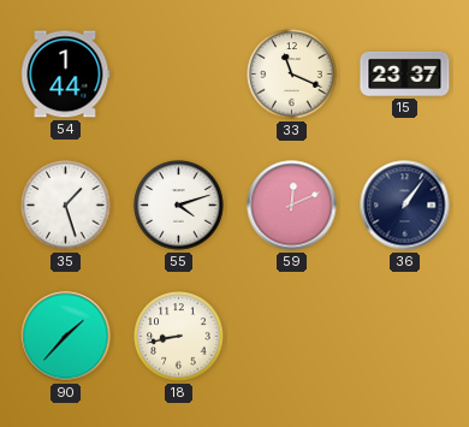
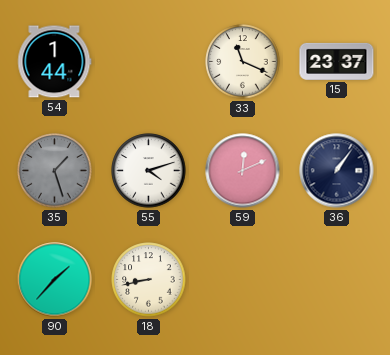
35 dial: white -> grey
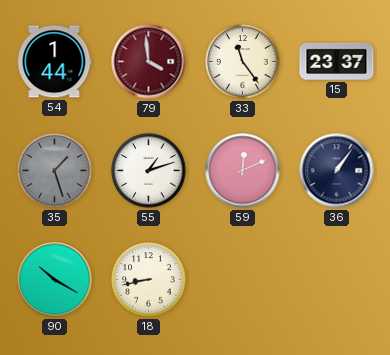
79: none -> 3:59
33: 11:19 -> 11:24
55: 4:12 -> 1:12
90: 1:37 -> 10:20
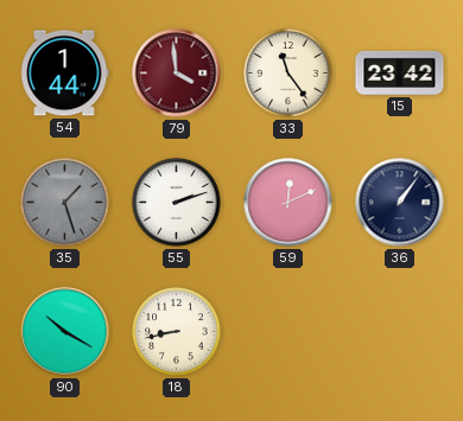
15: 23:37 -> 23:42
55: 1:12 -> 2:12
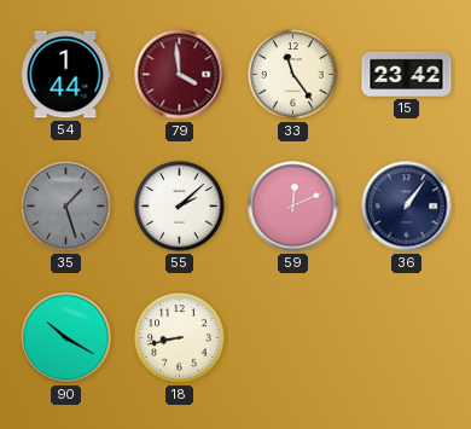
55: 2:12 -> 2:08
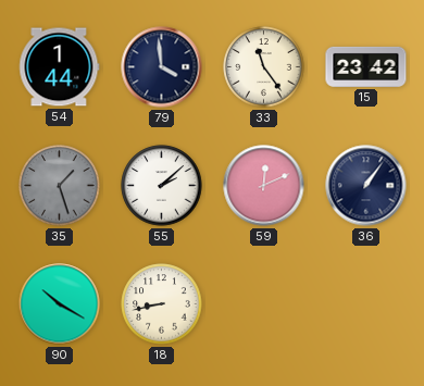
79 dial: burgundy -> navy
